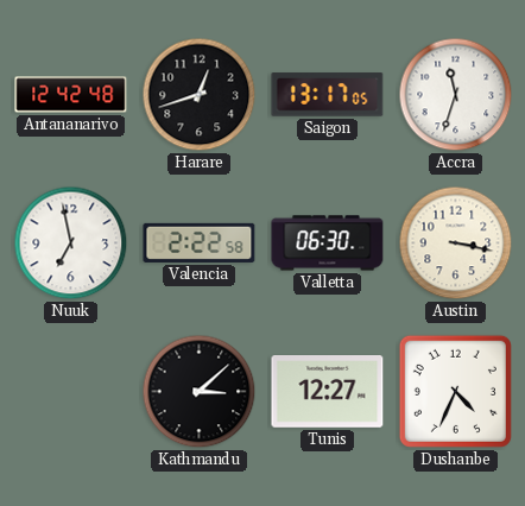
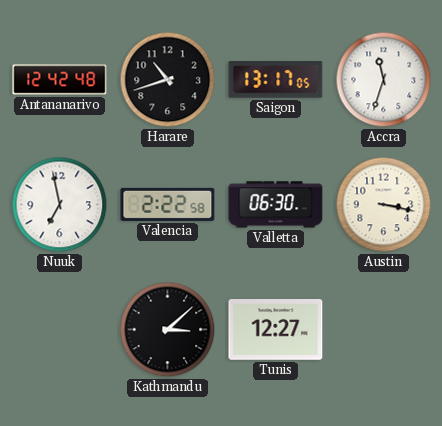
Harare: 12:42 -> 10:42
Dushanbe: 4:34 -> none
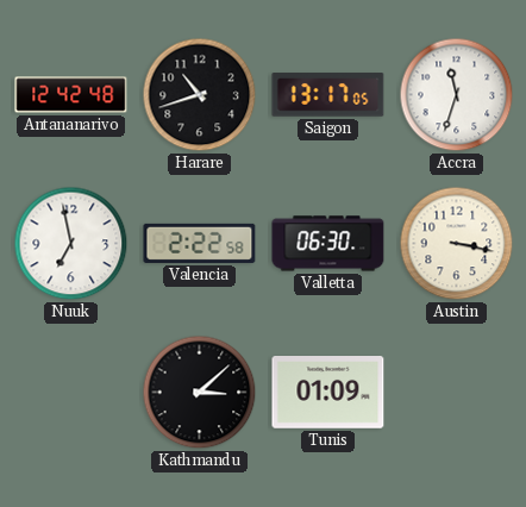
Tunis: 12:27 -> 01:09
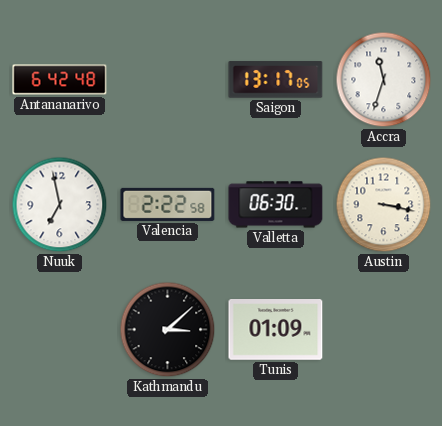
Antananarivo: 12:42 -> 6:42
Harare: 10:42 -> none
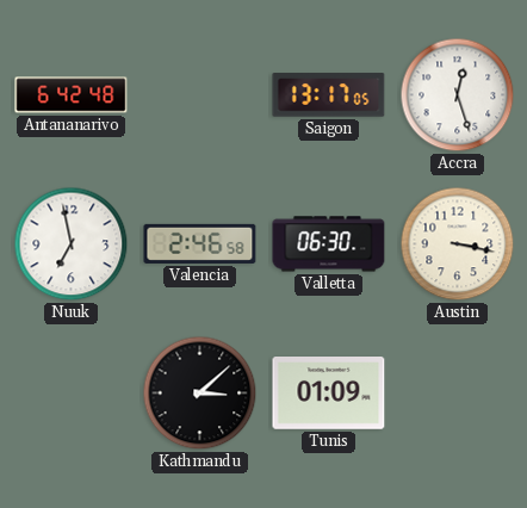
Accra: 11:33 -> 12:27
Valencia: 2:22 -> 2:46
